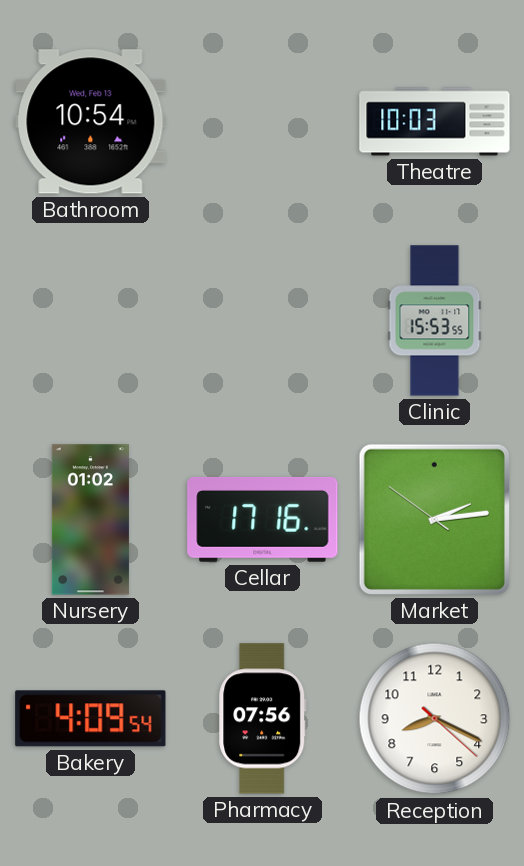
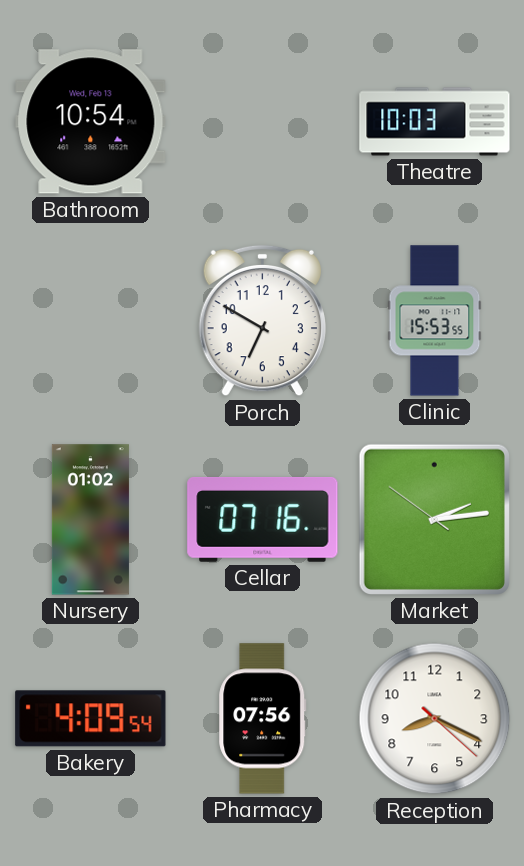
Porch: none -> 6:50
Cellar: 17:16 -> 07:16
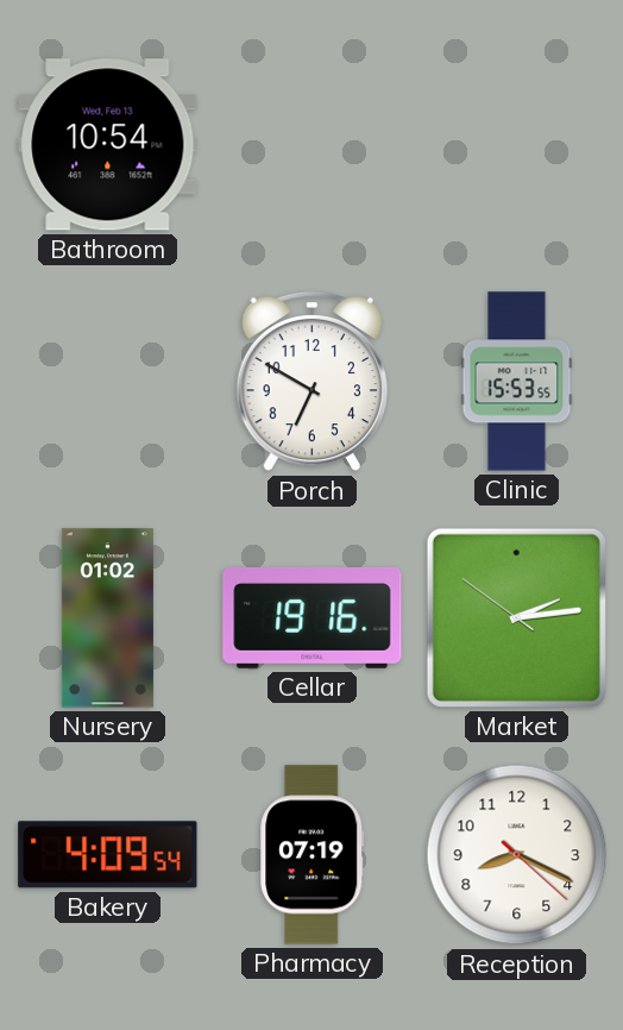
Theatre: 10:03 -> none
Cellar: 07:16 -> 19:16
Pharmacy: 07:56 -> 07:19
